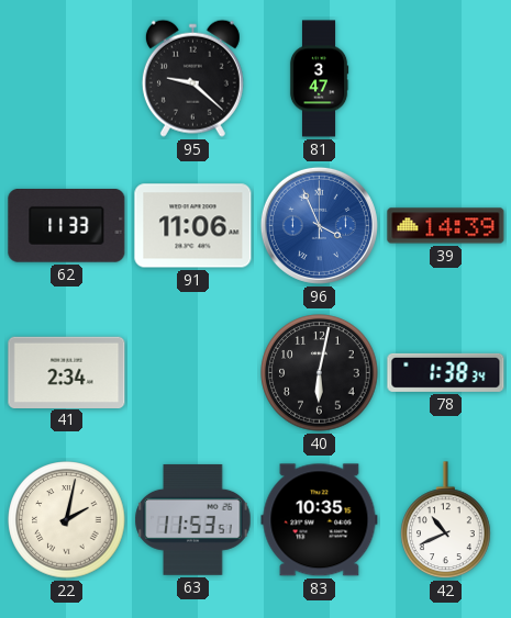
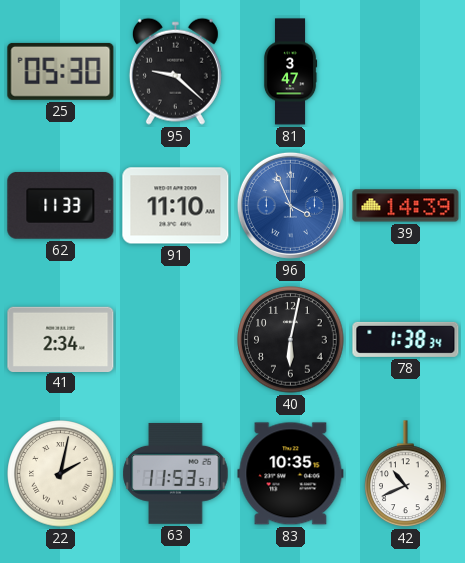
25: none -> 05:30
91: 11:06 -> 11:10
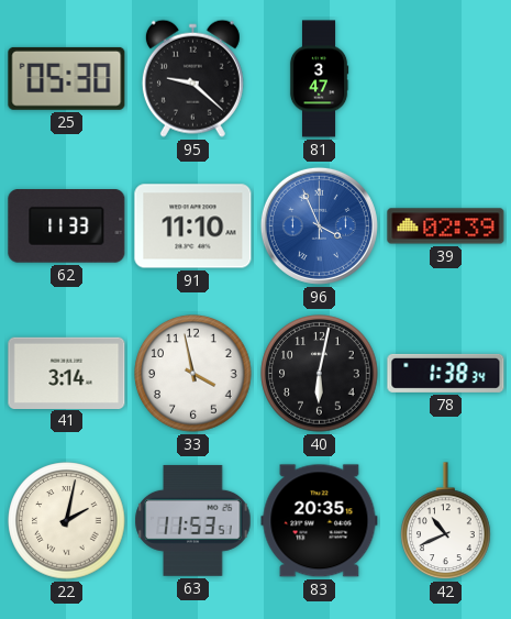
39: 14:39 -> 02:39
41: 2:34 -> 3:14
33: none -> 3:58
83: 10:35 -> 20:35
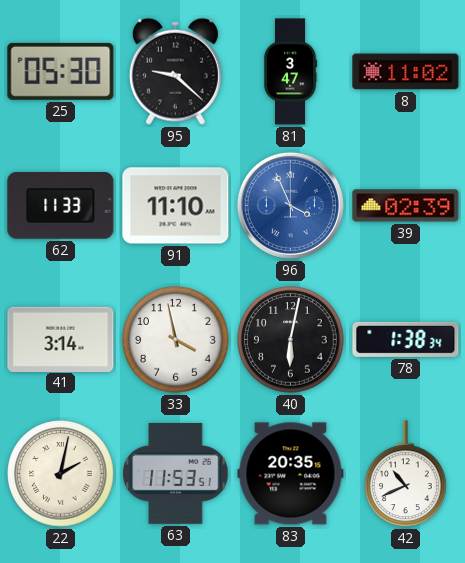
8: none -> 11:02
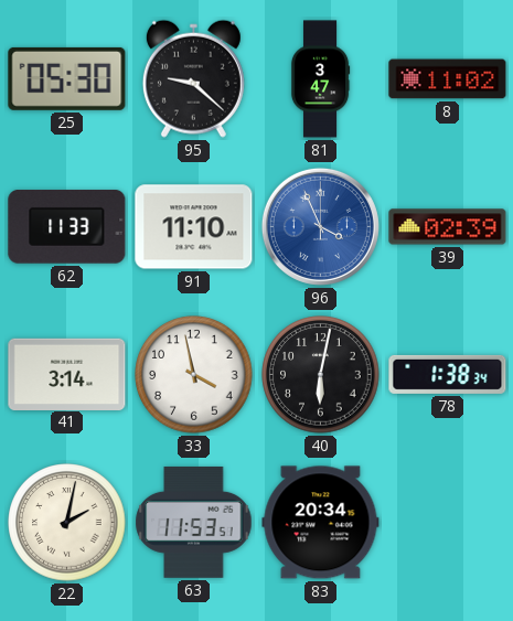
83: 20:35 -> 20:34
42: 10:41 -> none
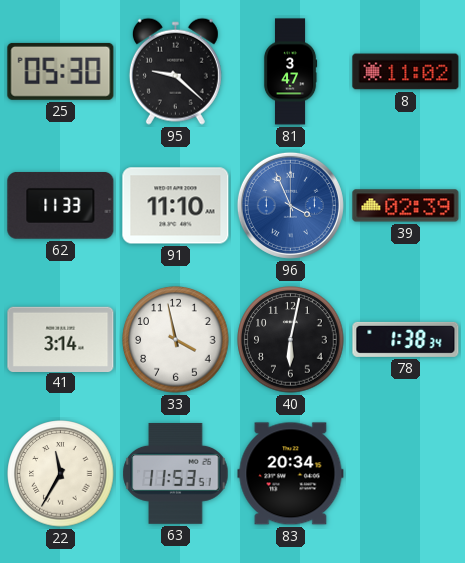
22: 2:02 -> 11:35
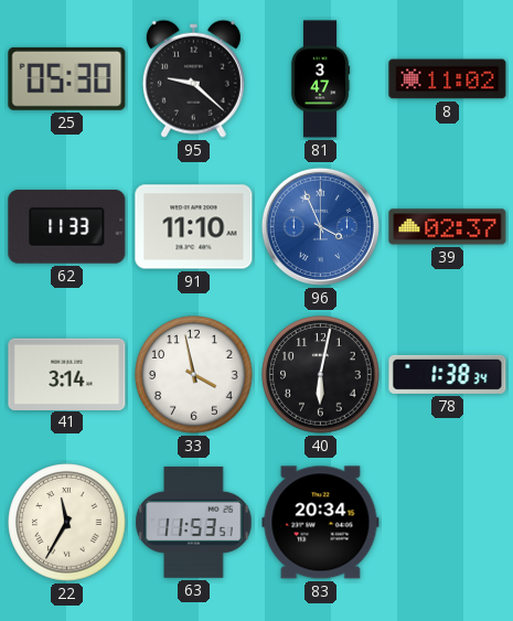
39: 02:39 -> 02:37
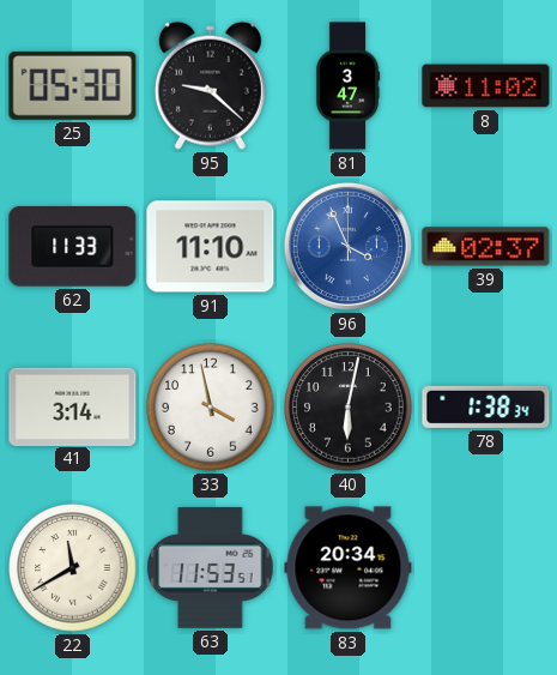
22: 11:35 -> 11:40
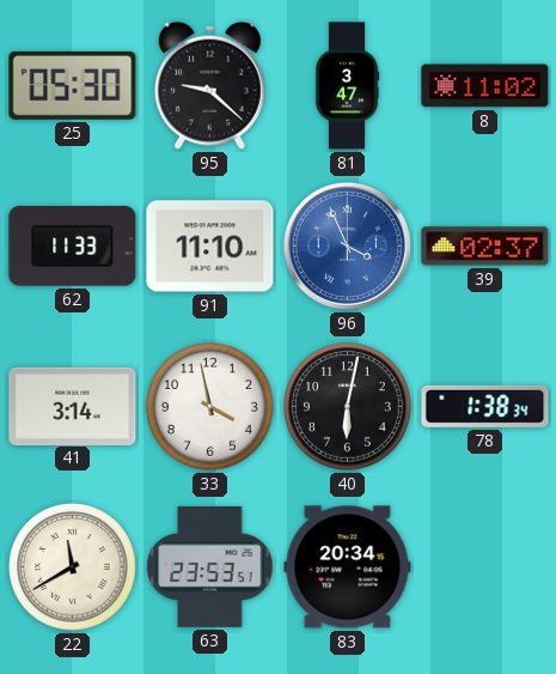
63: 11:53 -> 23:53
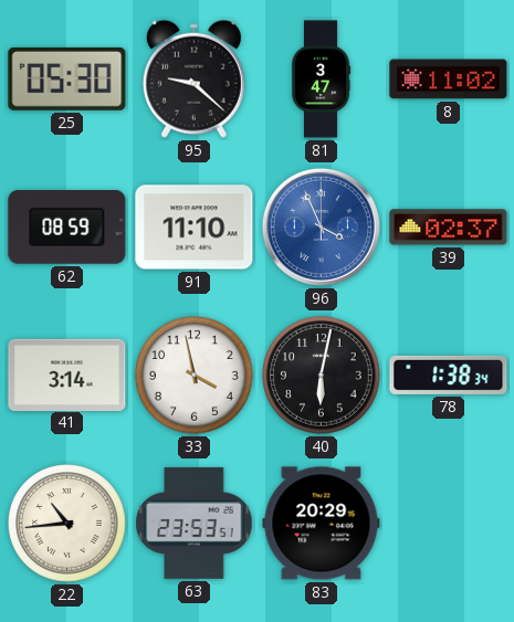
62: 11:33 -> 08:59
22: 11:40 -> 10:44
83: 20:34 -> 20:29
